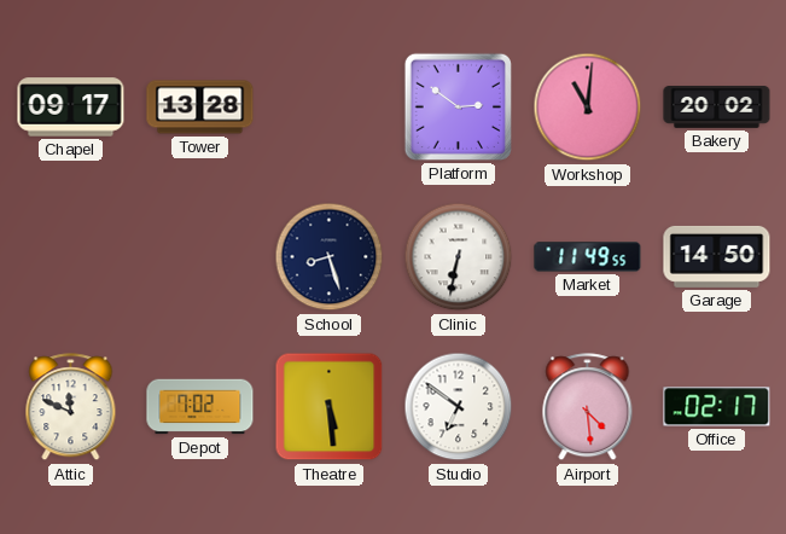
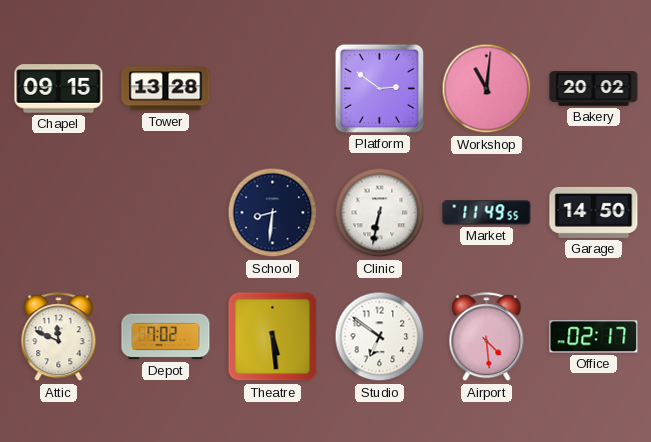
Chapel: 09:17 -> 09:15
School: 8:27 -> 8:31
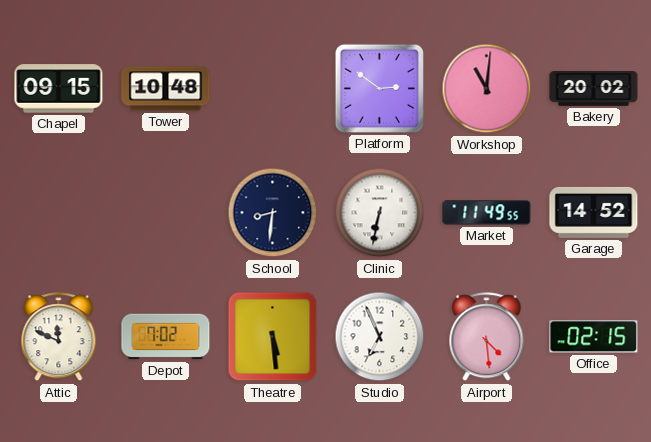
Tower: 13:28 -> 10:48
Garage: 14:50 -> 14:52
Studio: 6:51 -> 6:56
Office: 02:17 -> 02:15
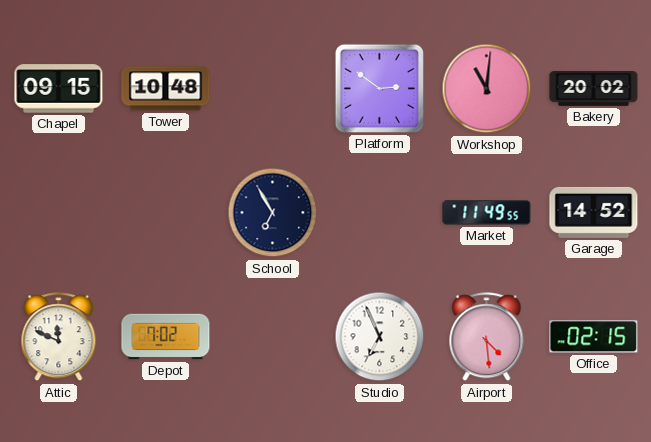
School: 8:31 -> 6:55
Clinic: 6:32 -> none
Theatre: 5:29 -> none
